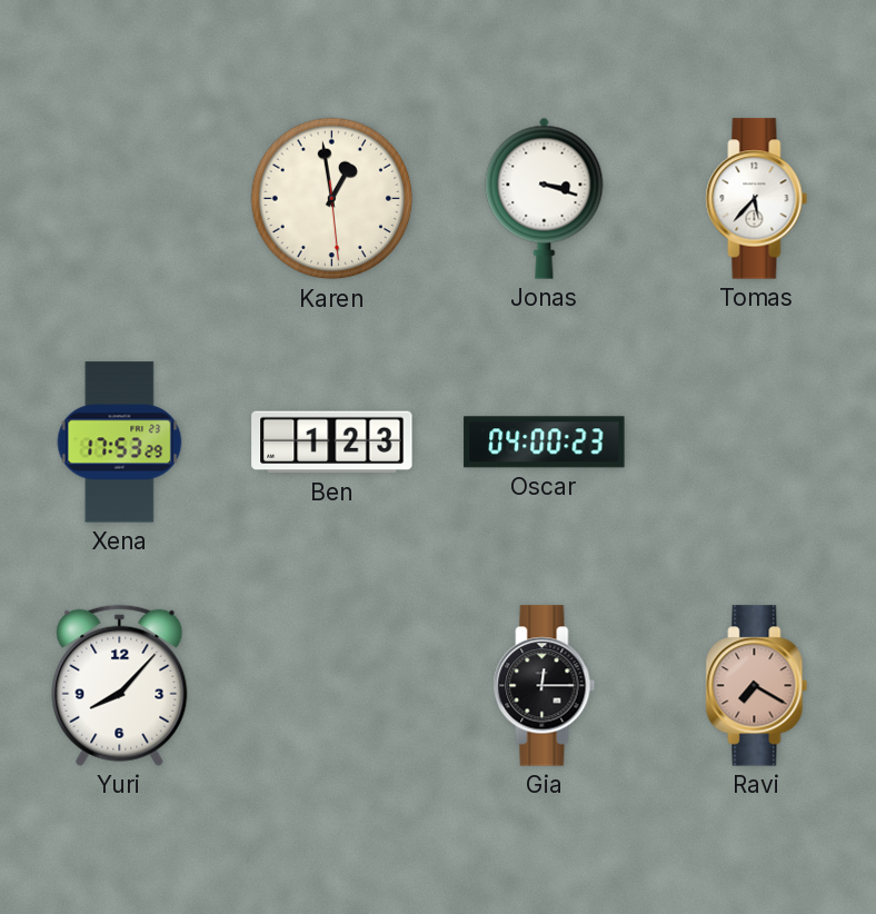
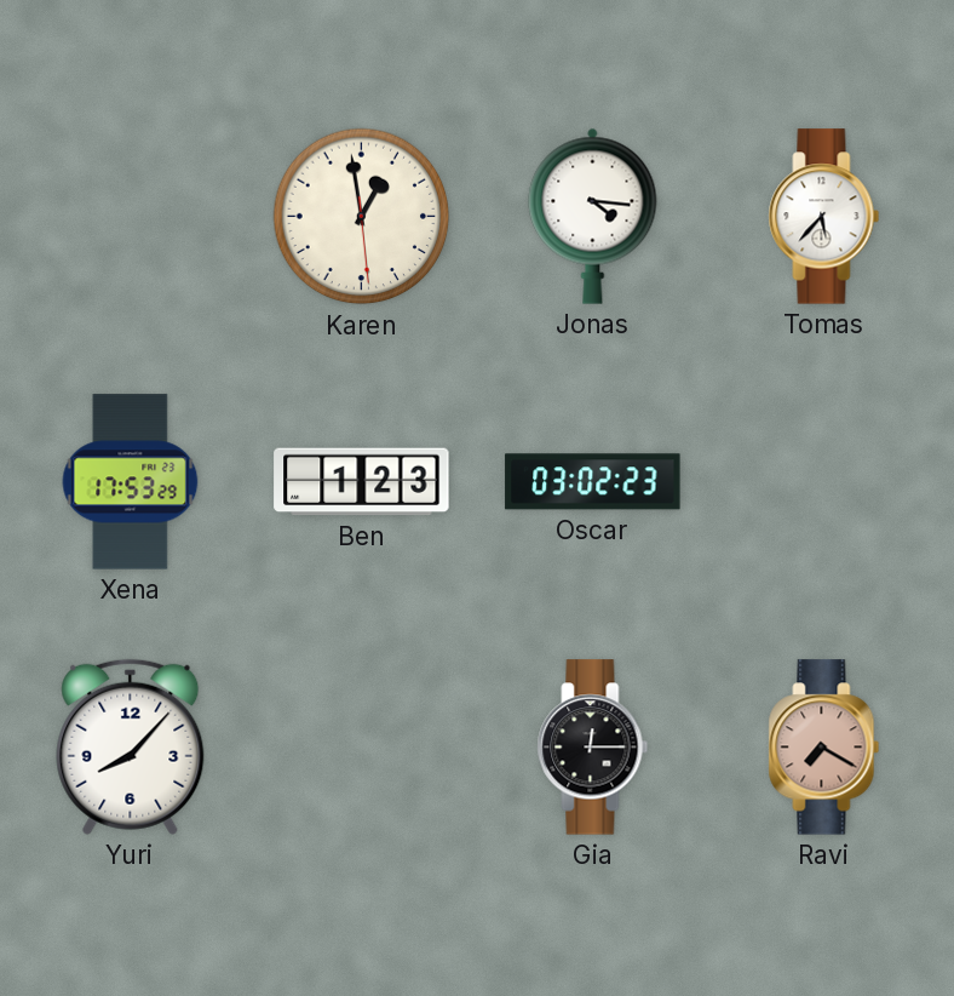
Jonas: 3:18 -> 4:16
Oscar: 04:00 -> 03:02
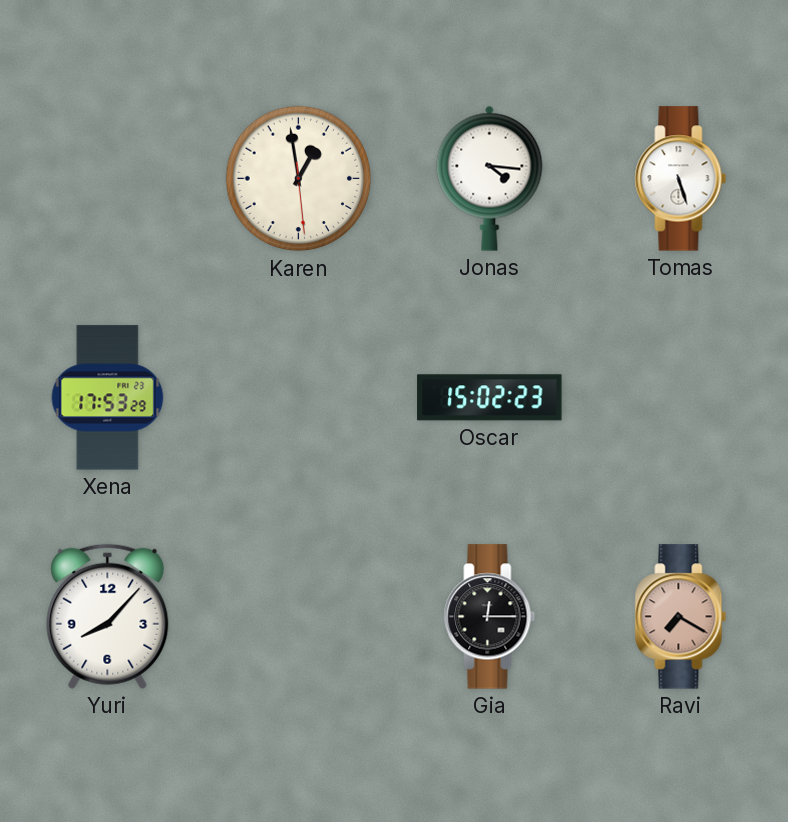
Tomas: 5:37 -> 5:27
Ben: 1:23 -> none
Oscar: 03:02 -> 15:02
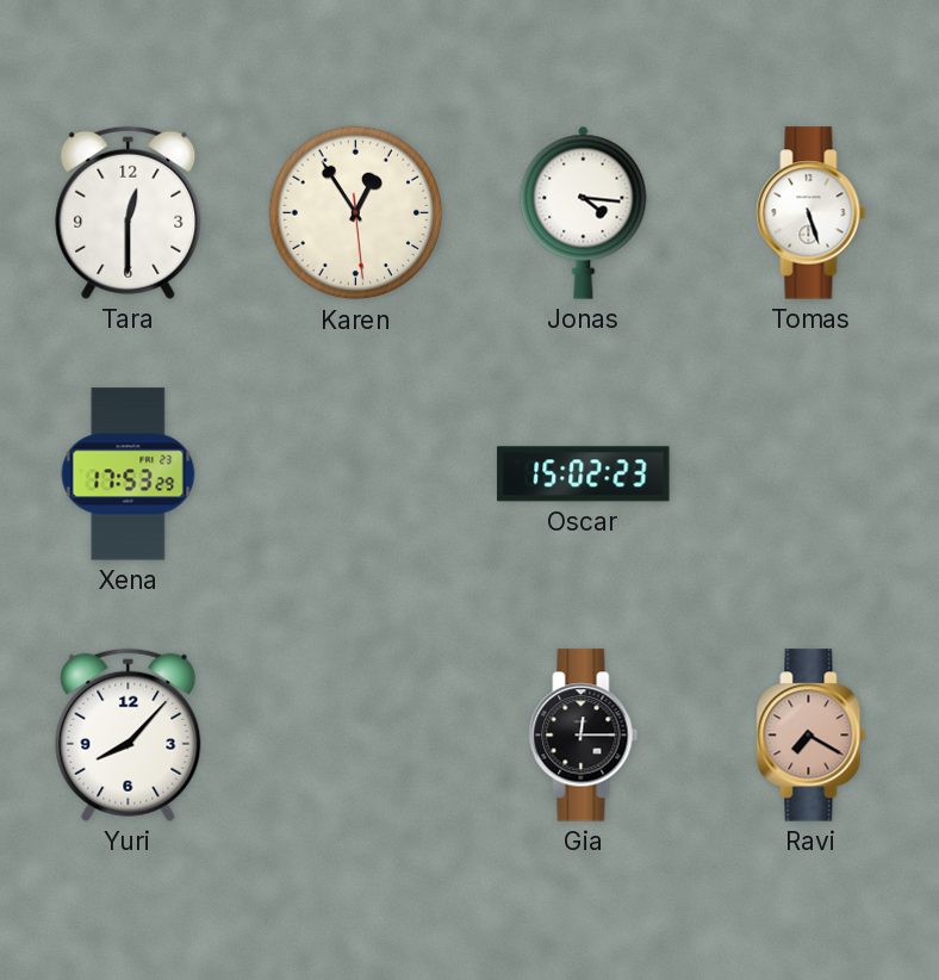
Tara: none -> 12:30
Karen: 12:58 -> 12:54
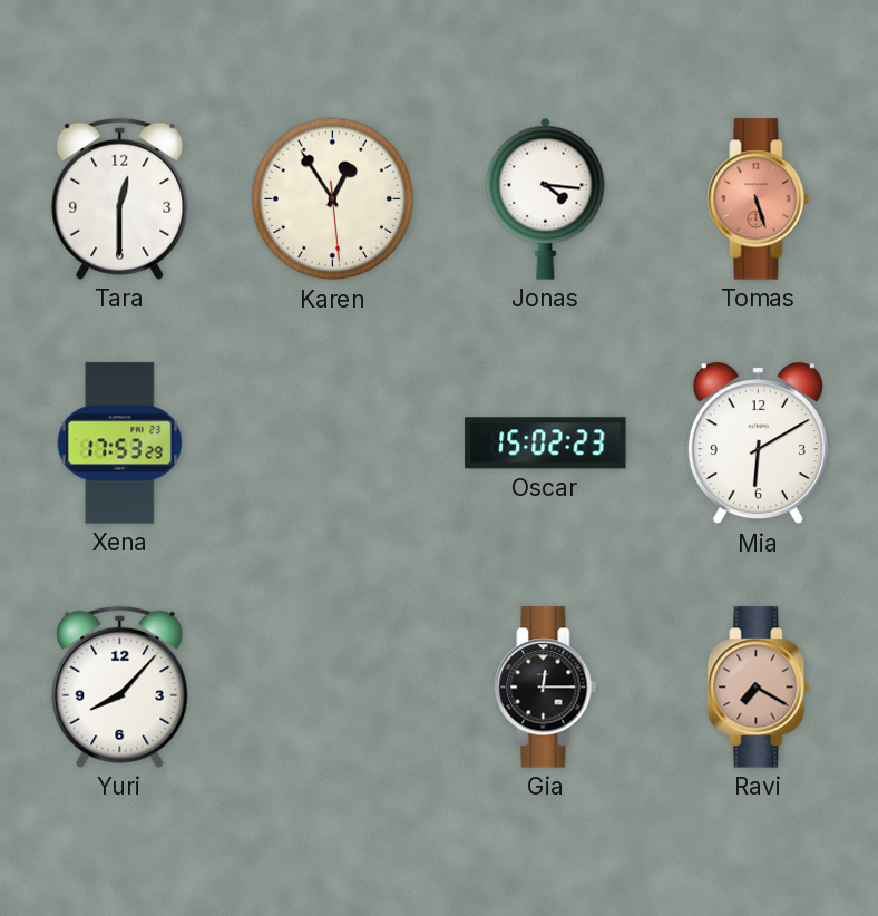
Tomas dial: white -> salmon
Mia: none -> 6:10
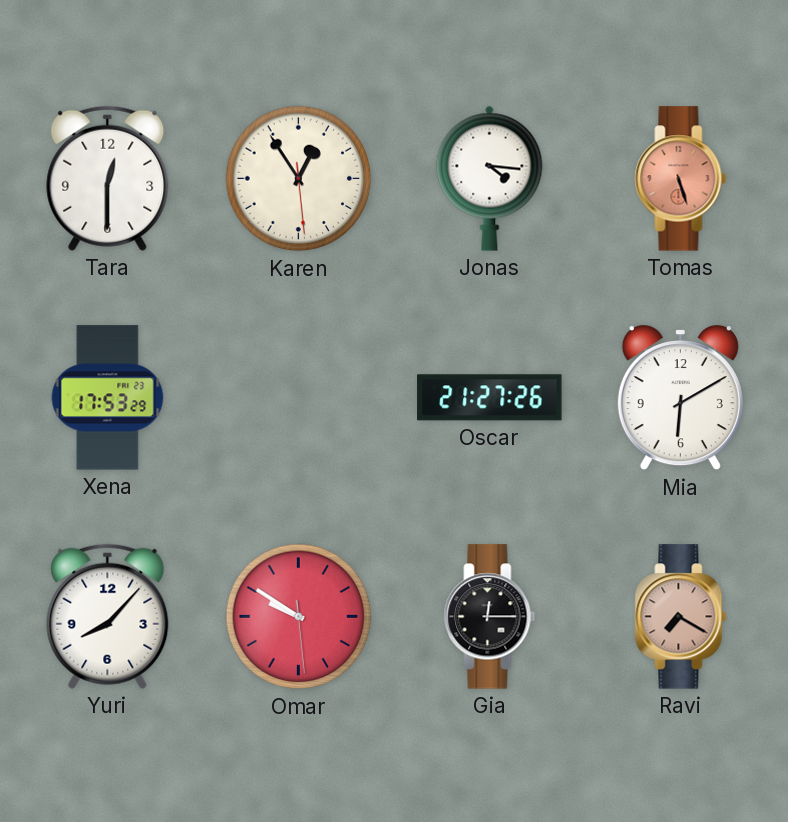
Oscar: 15:02 -> 21:27
Omar: none -> 9:50
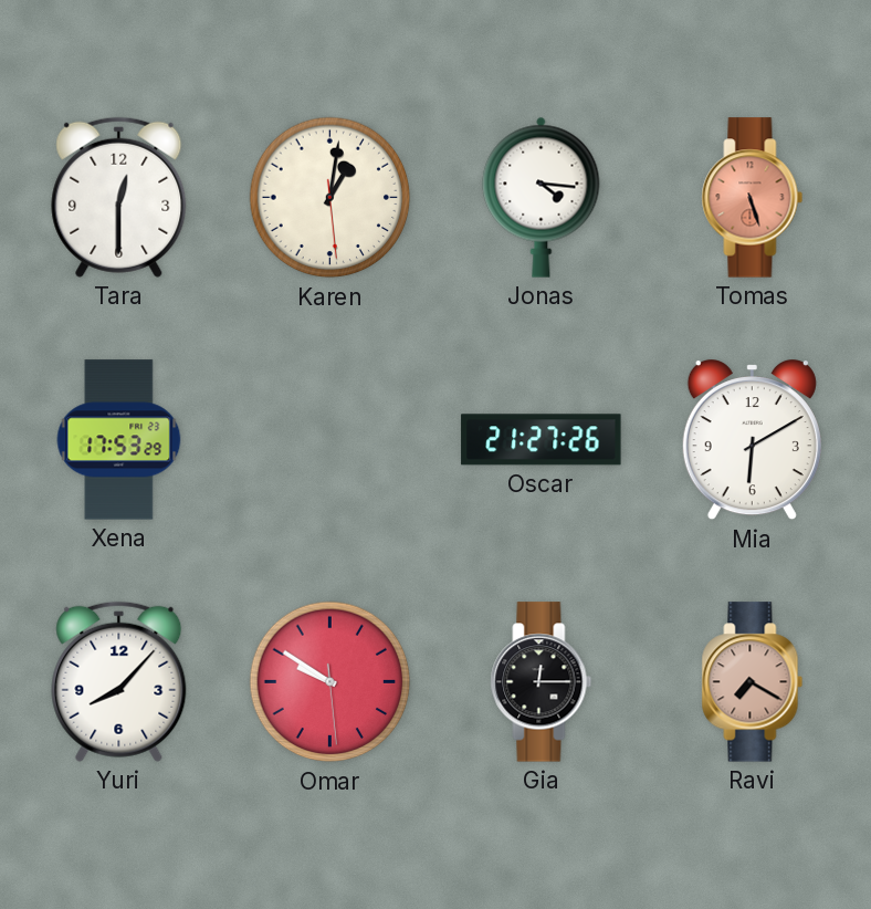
Karen: 12:54 -> 1:01
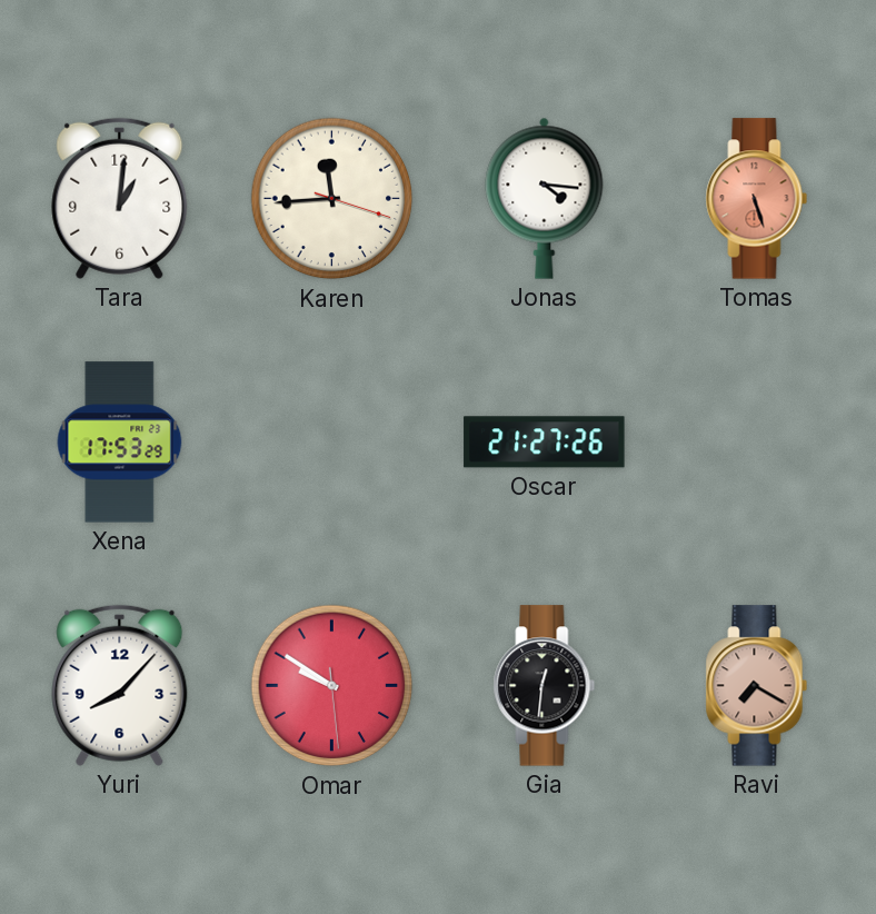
Tara: 12:30 -> 1:01
Karen: 1:01 -> 11:44
Mia: 6:10 -> none
Gia: 12:15 -> 12:31
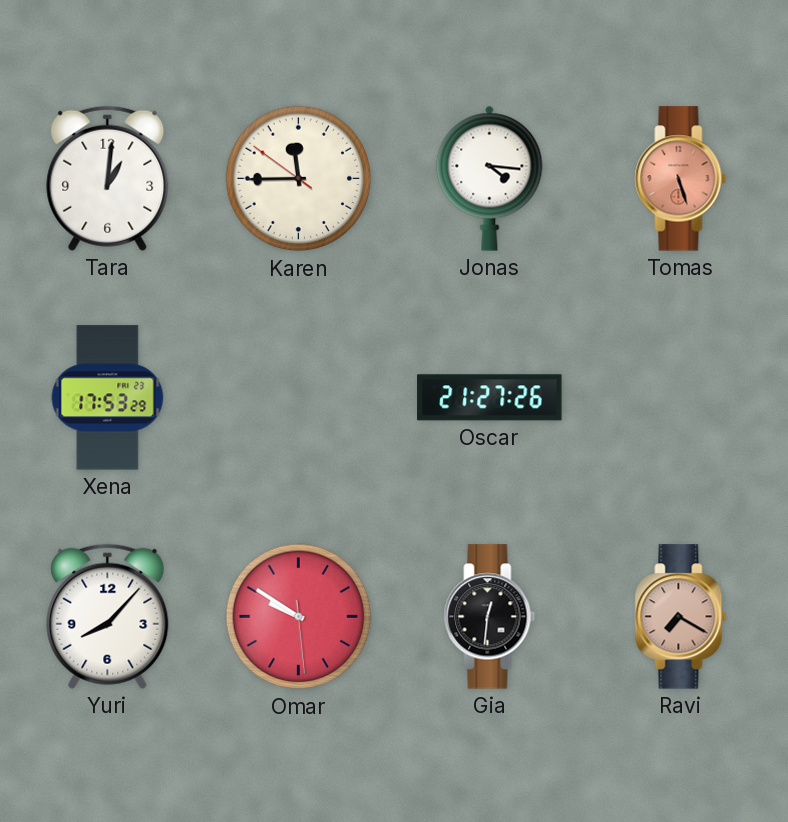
Karen: 11:44:18 -> 11:44:51
